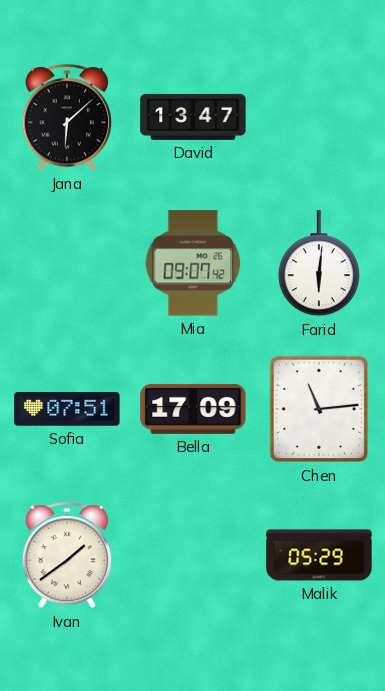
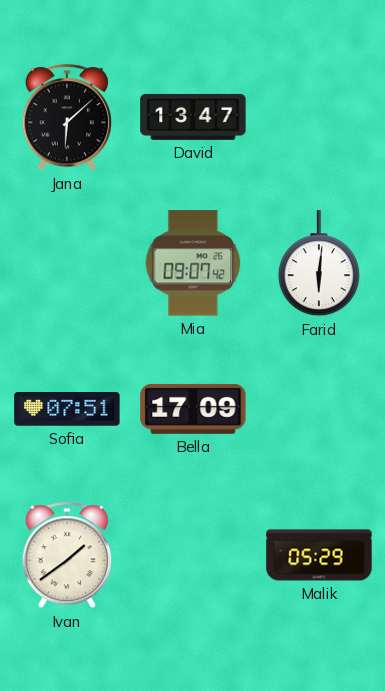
Chen: 11:14 -> none
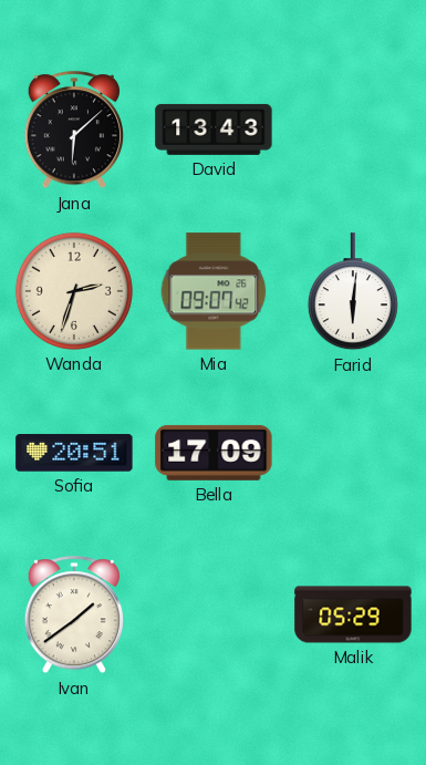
David: 13:47 -> 13:43
Wanda: none -> 2:33
Sofia: 07:51 -> 20:51
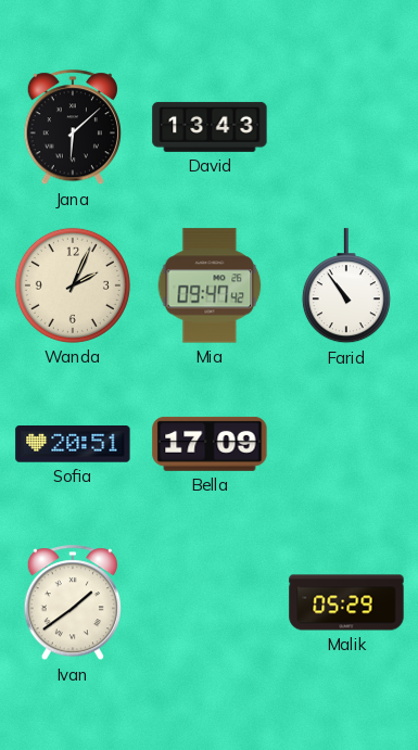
Wanda: 2:33 -> 2:04
Mia: 09:07 -> 09:47
Farid: 6:01 -> 10:54
